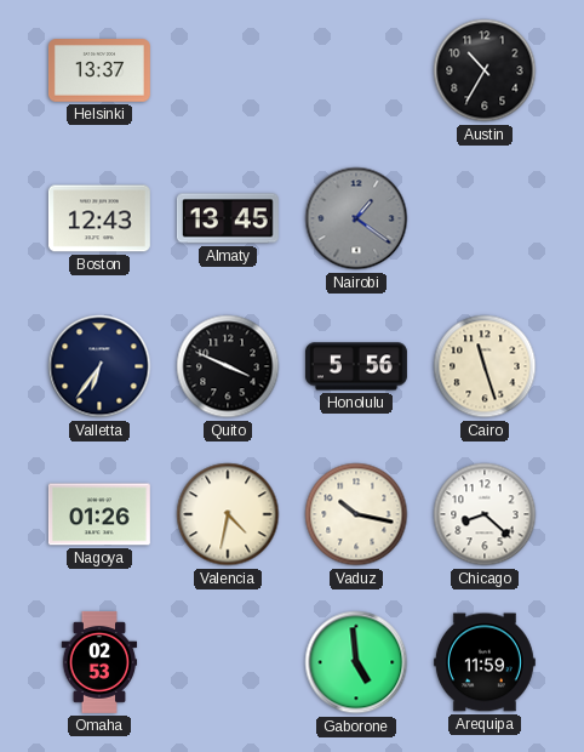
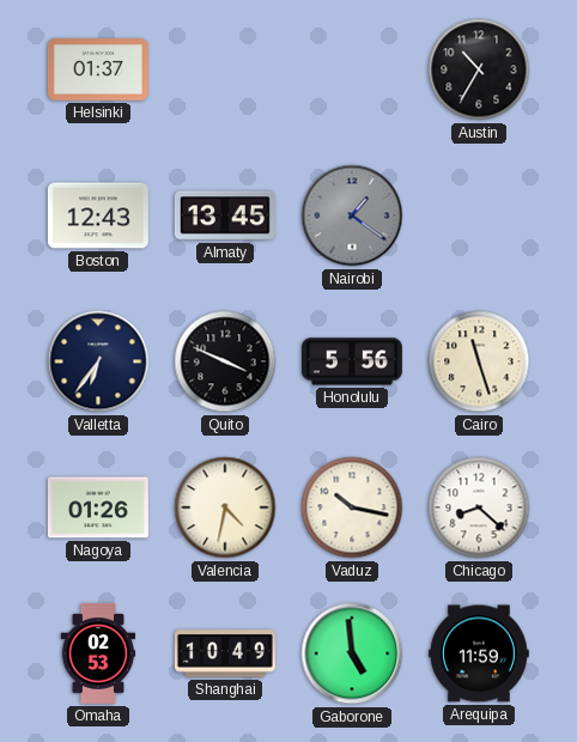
Helsinki: 13:37 -> 01:37
Shanghai: none -> 10:49
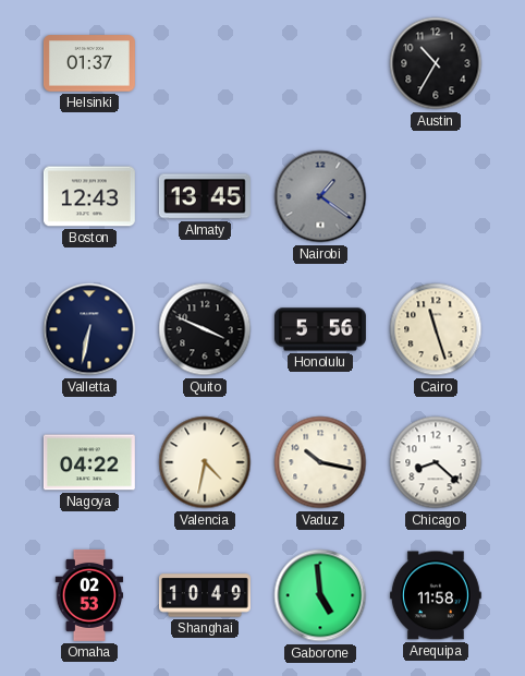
Valletta: 6:36 -> 6:32
Nagoya: 01:26 -> 04:22
Arequipa: 11:59 -> 11:58
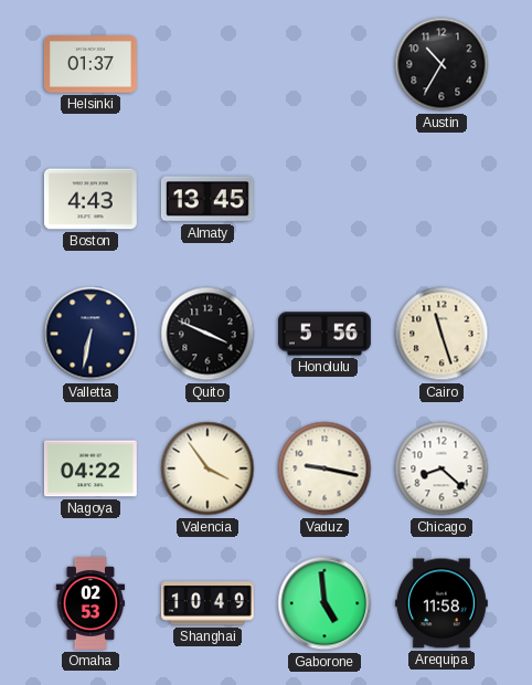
Boston: 12:43 -> 4:43
Nairobi: 1:21 -> none
Valencia: 4:32 -> 3:54
Vaduz: 10:17 -> 9:17
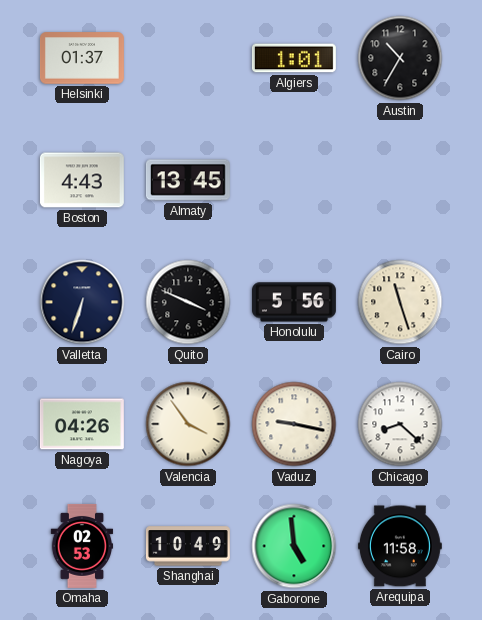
Algiers: none -> 1:01
Valletta: 6:32 -> 6:33
Nagoya: 04:22 -> 04:26
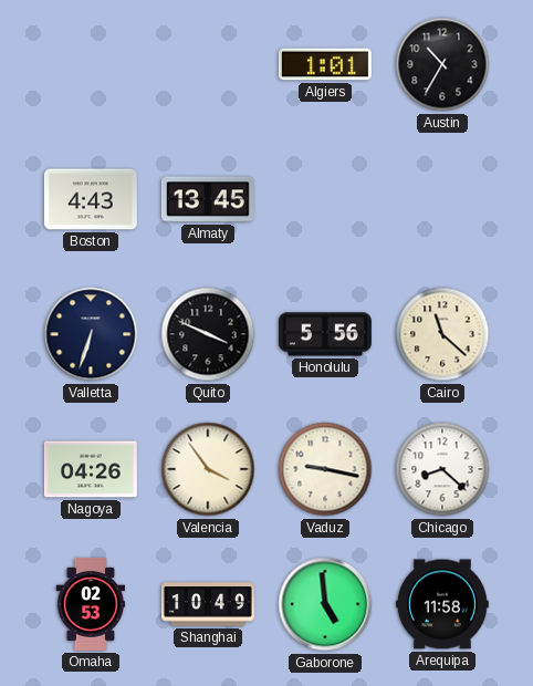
Helsinki: 01:37 -> none
Cairo: 11:27 -> 11:22
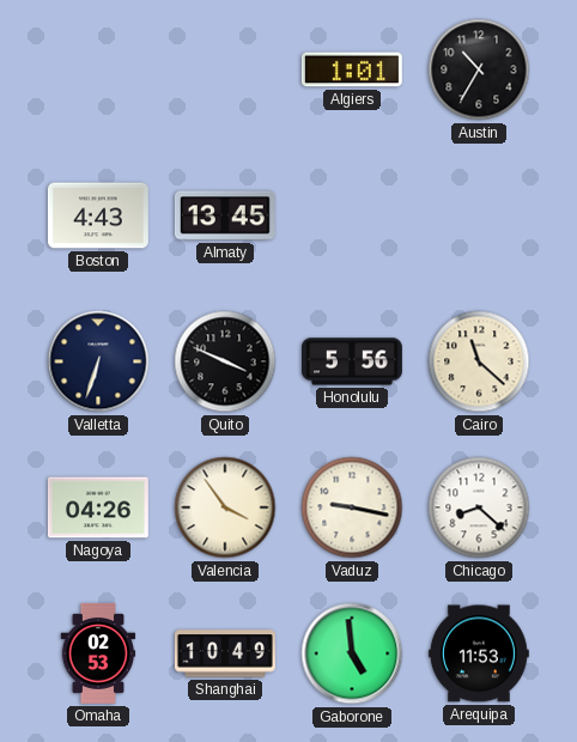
Arequipa: 11:58 -> 11:53
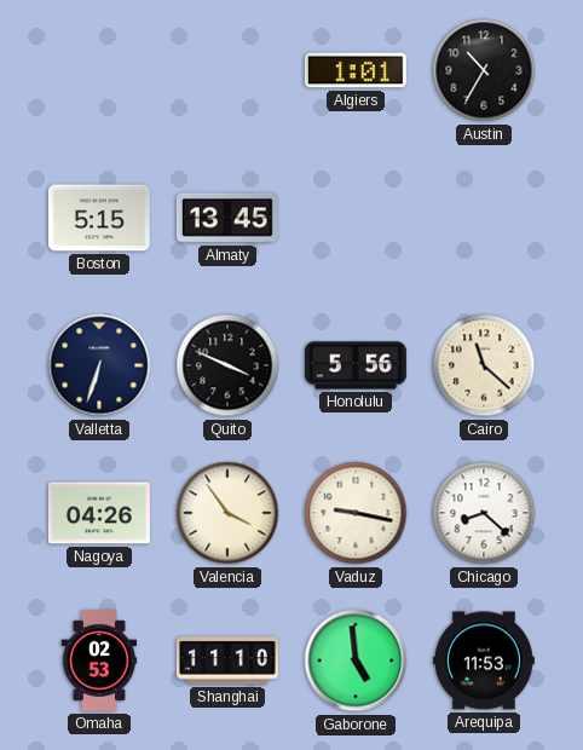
Boston: 4:43 -> 5:15
Shanghai: 10:49 -> 11:10
